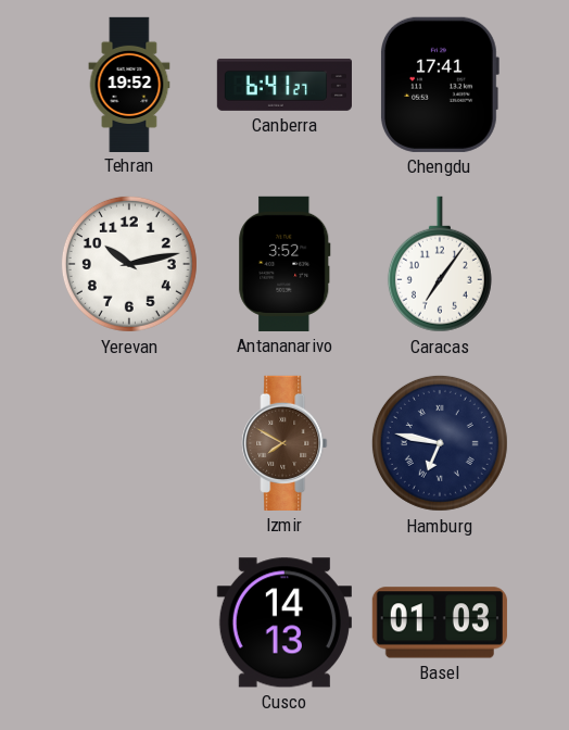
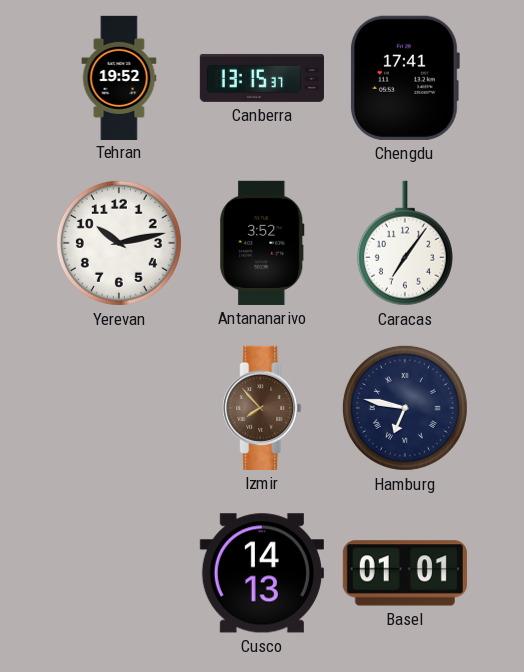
Canberra: 6:41 -> 13:15
Izmir: 7:50 -> 7:53
Basel: 01:03 -> 01:01
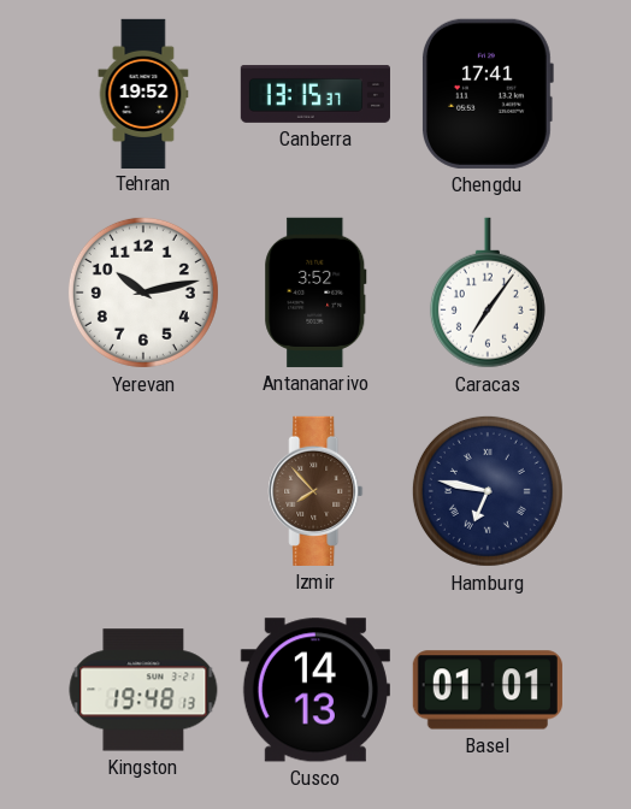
Kingston: none -> 19:48
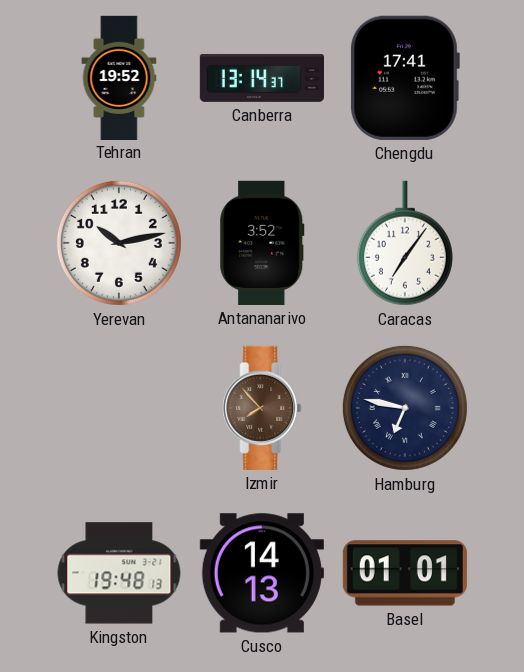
Canberra: 13:15 -> 13:14
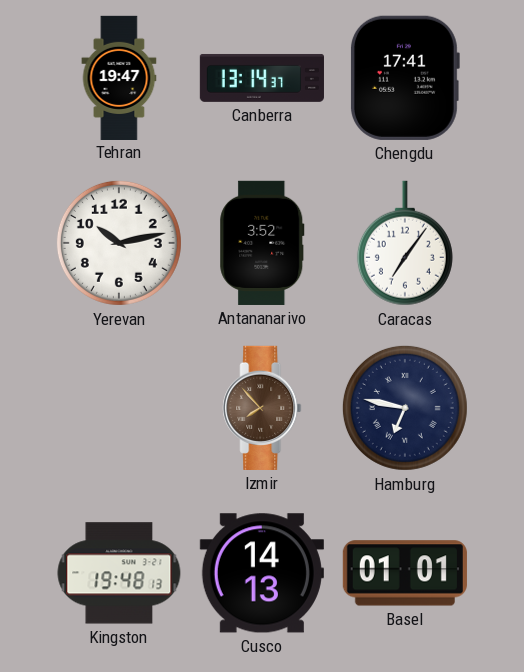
Tehran: 19:52 -> 19:47
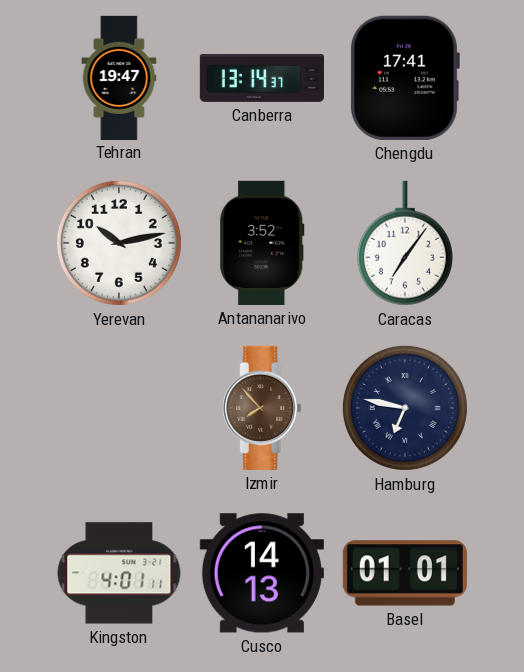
Kingston: 19:48 -> 4:01
